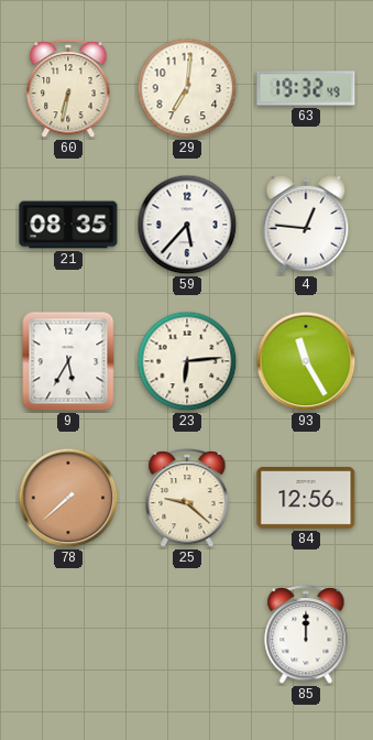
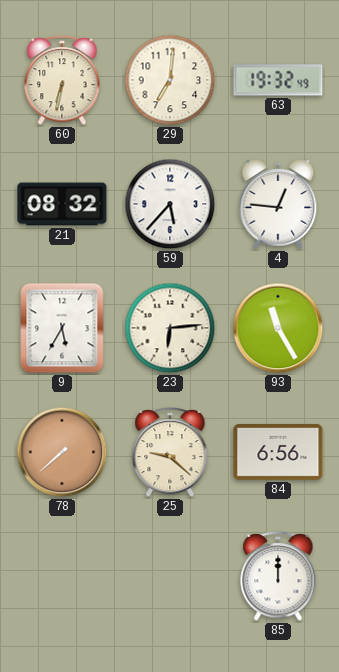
21: 08:35 -> 08:32
84: 12:56 -> 6:56
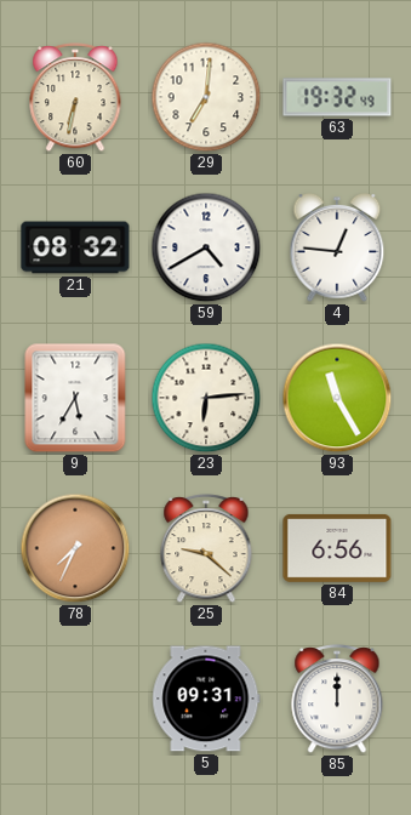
59: 5:37 -> 4:40
78: 7:38 -> 7:34
5: none -> 09:31
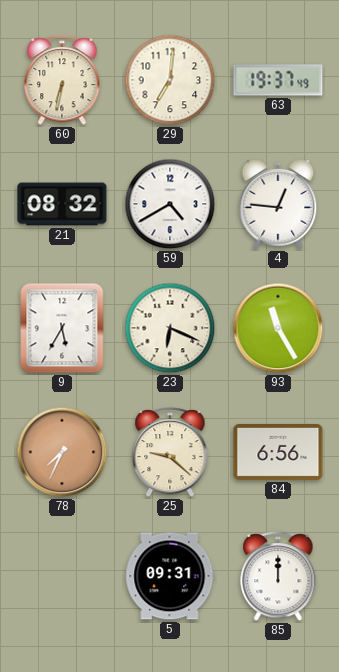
63: 19:32 -> 19:37
23: 6:14 -> 6:19
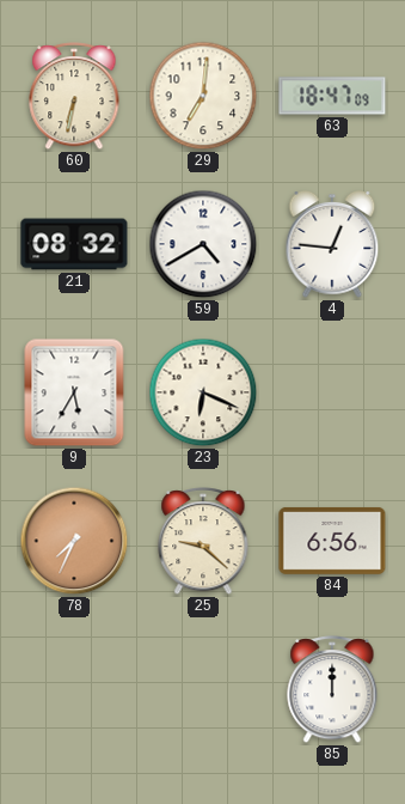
63: 19:37 -> 18:47
93: 11:25 -> none
5: 09:31 -> none
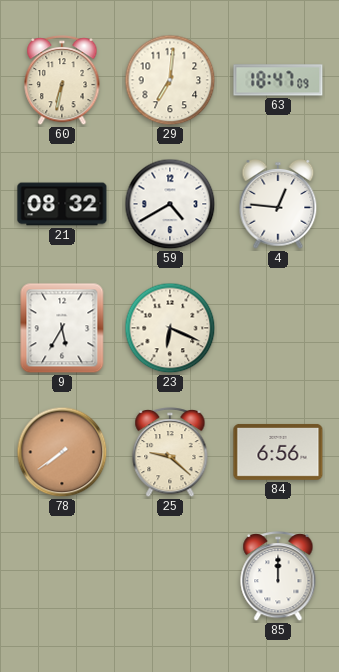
78: 7:34 -> 7:39
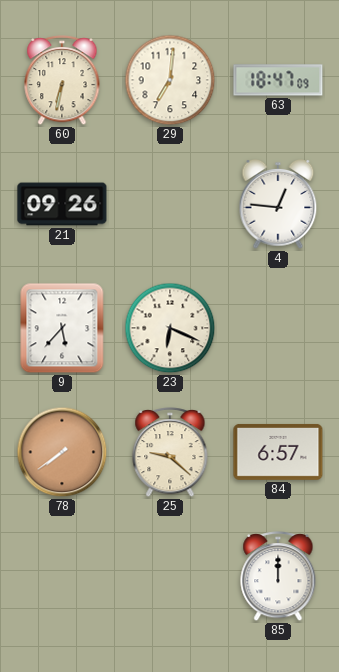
21: 08:32 -> 09:26
59: 4:40 -> none
9: 5:35 -> 5:37
84: 6:56 -> 6:57
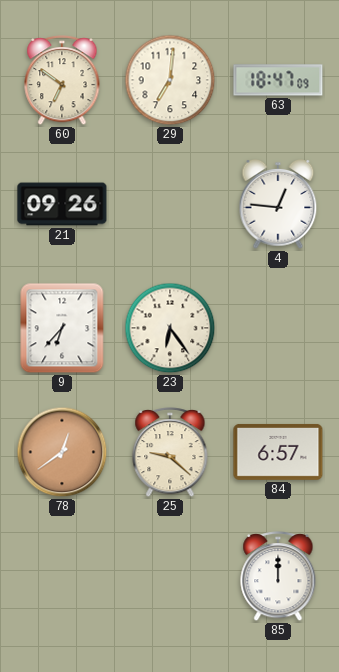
60: 6:32 -> 6:51
9: 5:37 -> 6:37
23: 6:19 -> 6:24
78: 7:39 -> 12:39
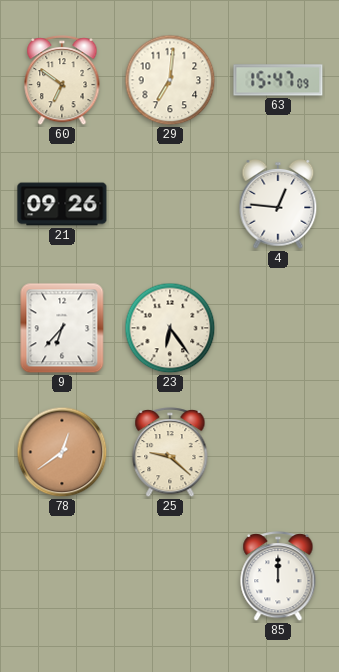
63: 18:47 -> 15:47
84: 6:57 -> none
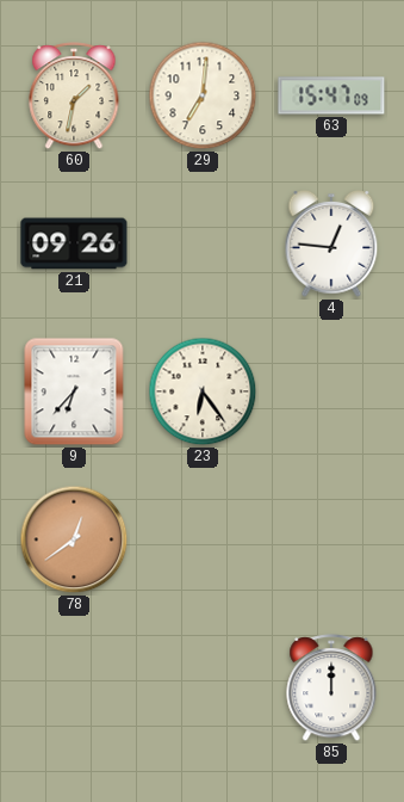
60: 6:51 -> 1:32
25: 9:22 -> none
